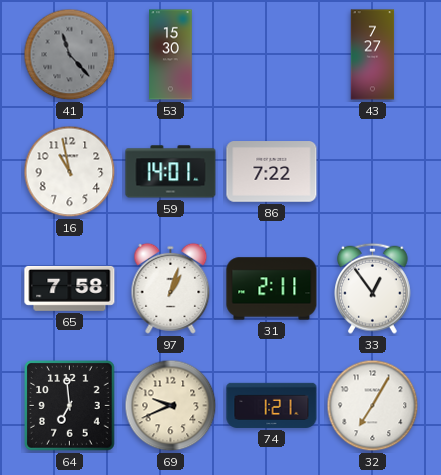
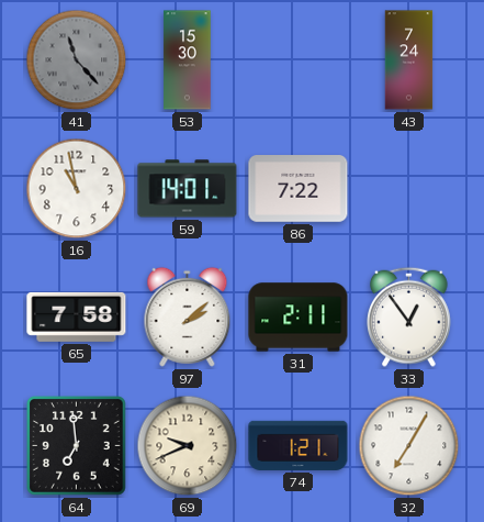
43: 7:27 -> 7:24
97: 1:03 -> 2:08
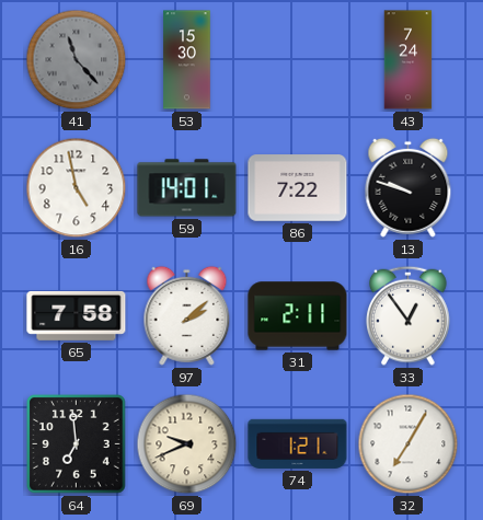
16: 10:58 -> 4:58
13: none -> 9:48
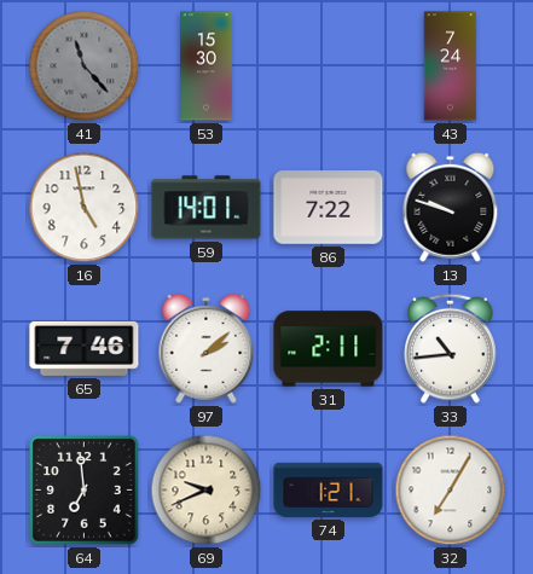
65: 7:58 -> 7:46
33: 12:54 -> 10:44
